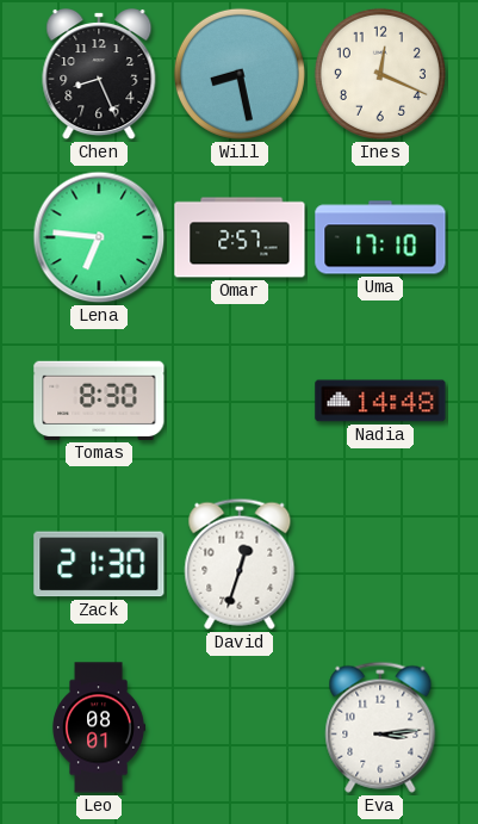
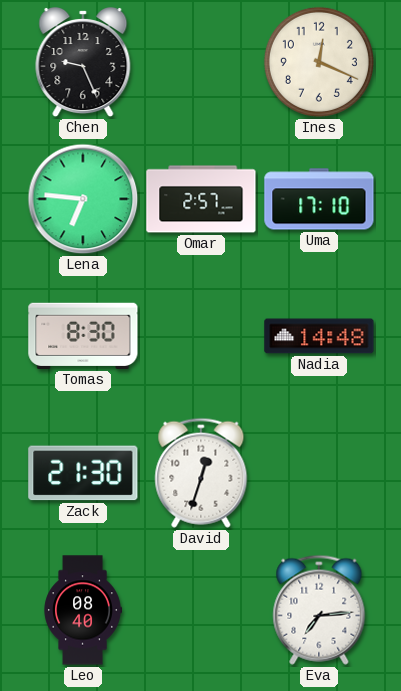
Chen: 8:26 -> 9:26
Will: 8:28 -> none
Leo: 08:01 -> 08:40
Eva: 3:14 -> 7:14
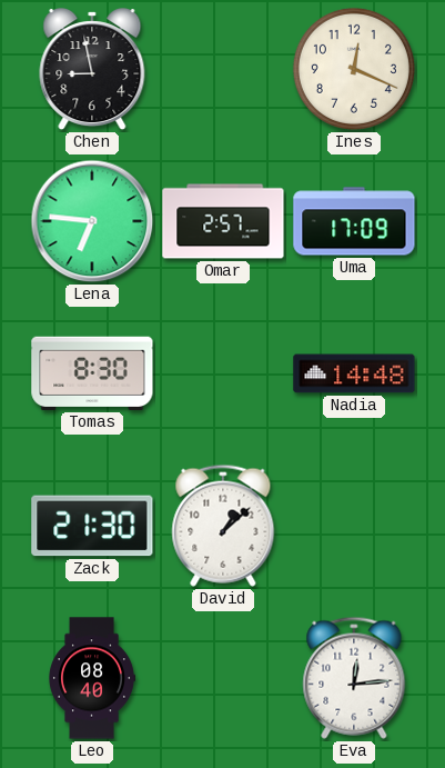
Chen: 9:26 -> 8:58
Uma: 17:10 -> 17:09
David: 12:33 -> 1:08
Eva: 7:14 -> 12:14
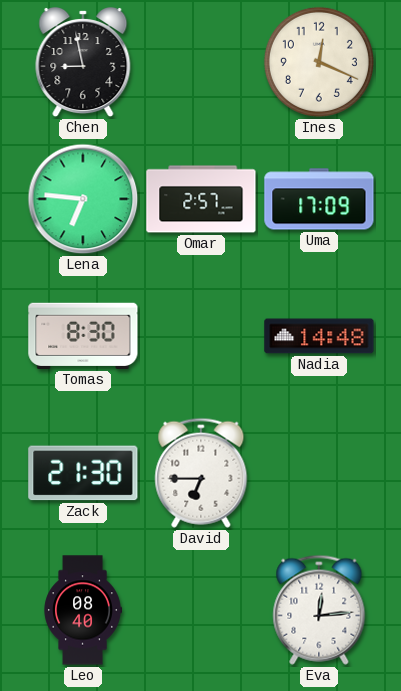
David: 1:08 -> 6:45
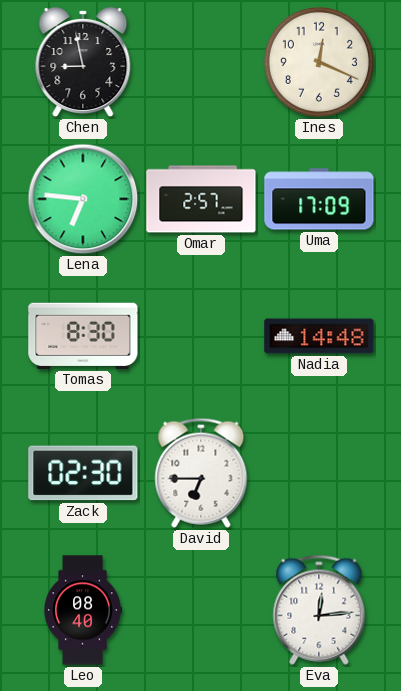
Zack: 21:30 -> 02:30
